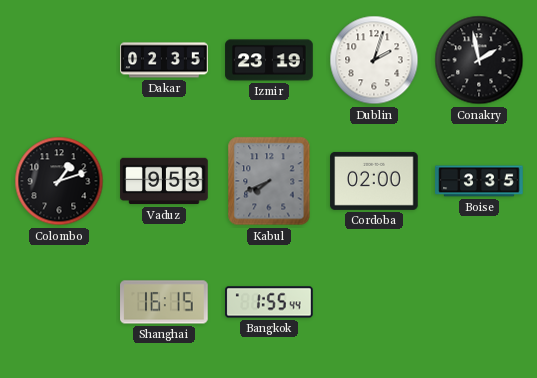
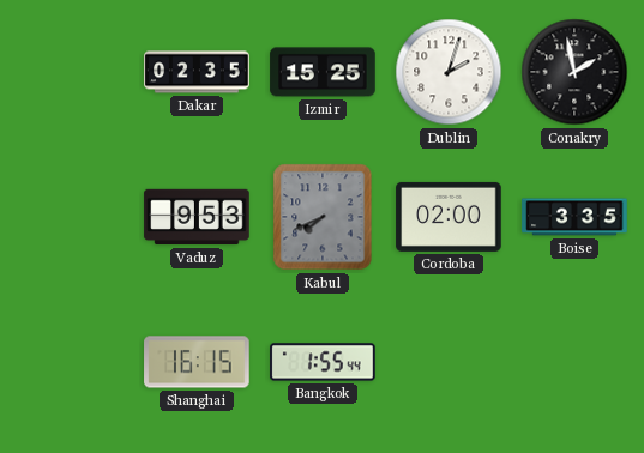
Izmir: 23:19 -> 15:25
Colombo: 1:12 -> none
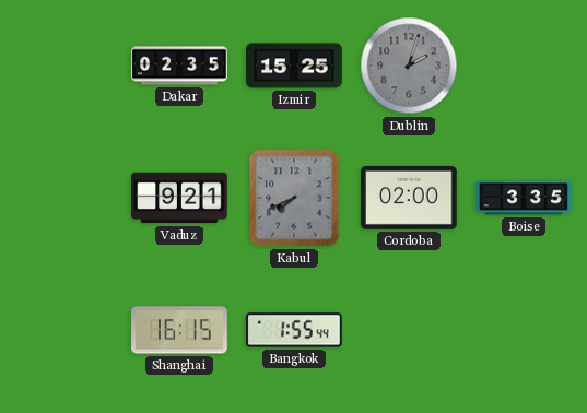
Dublin dial: white -> grey
Conakry: 1:58 -> none
Vaduz: 9:53 -> 9:21
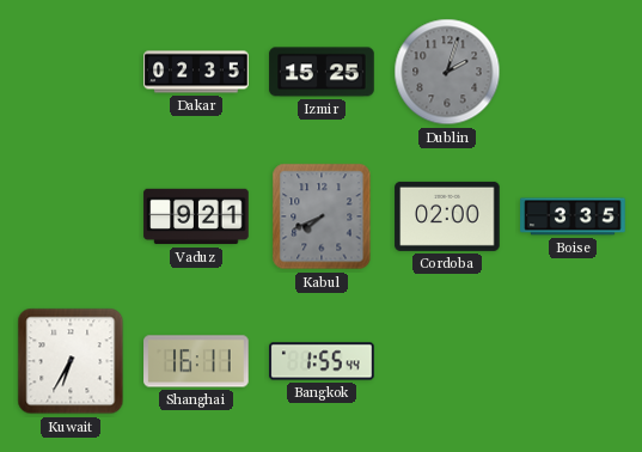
Kuwait: none -> 6:35
Shanghai: 16:15 -> 16:11
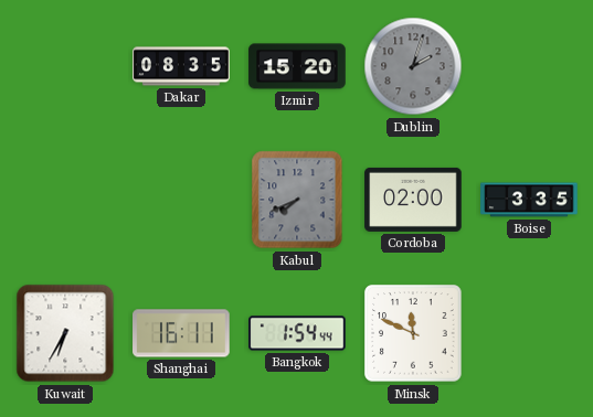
Dakar: 02:35 -> 08:35
Izmir: 15:25 -> 15:20
Vaduz: 9:21 -> none
Bangkok: 1:55 -> 1:54
Minsk: none -> 11:49
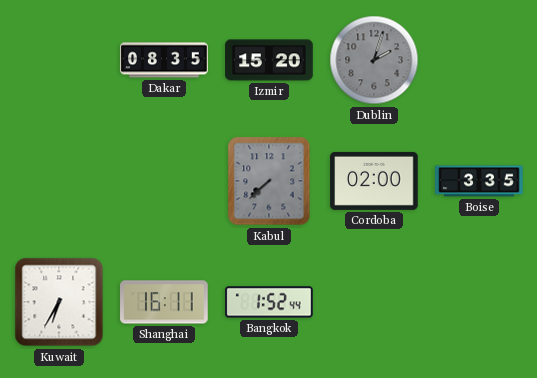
Kabul: 7:41 -> 7:38
Bangkok: 1:54 -> 1:52
Minsk: 11:49 -> none
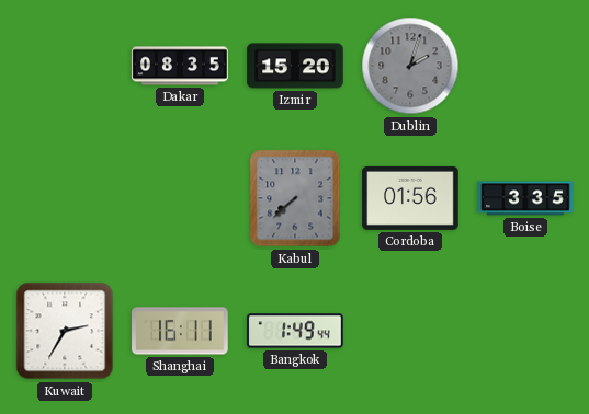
Cordoba: 02:00 -> 01:56
Kuwait: 6:35 -> 2:35
Bangkok: 1:52 -> 1:49
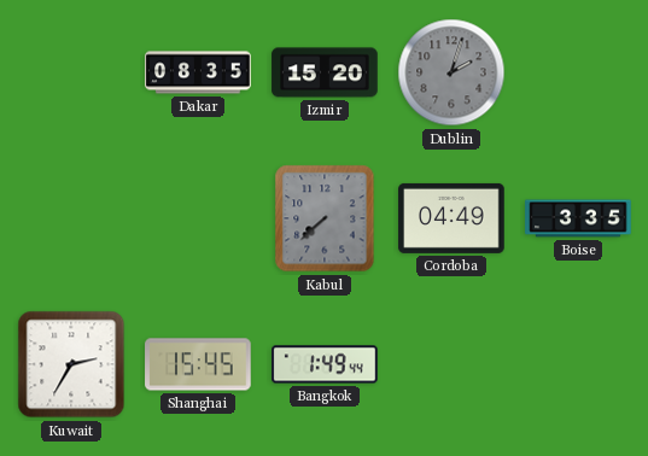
Cordoba: 01:56 -> 04:49
Shanghai: 16:11 -> 15:45
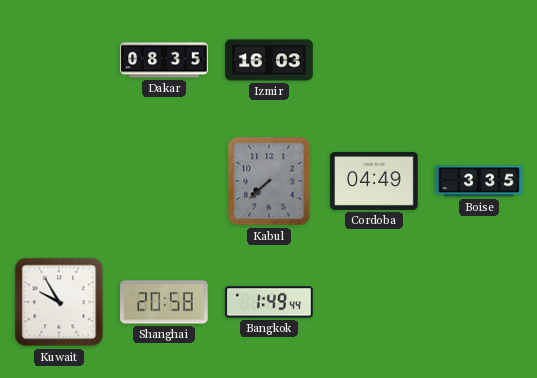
Izmir: 15:20 -> 16:03
Dublin: 2:03 -> none
Kuwait: 2:35 -> 9:55
Shanghai: 15:45 -> 20:58
